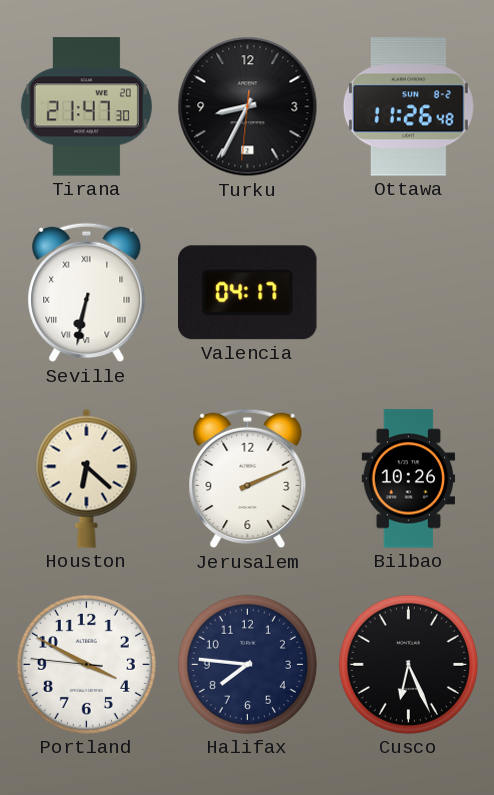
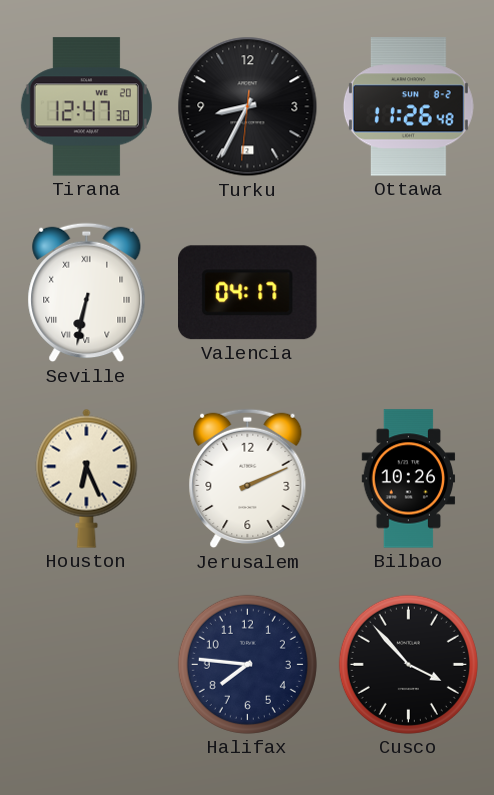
Tirana: 21:47 -> 12:47
Houston: 6:22 -> 6:26
Portland: 3:49 -> none
Cusco: 6:26 -> 3:53
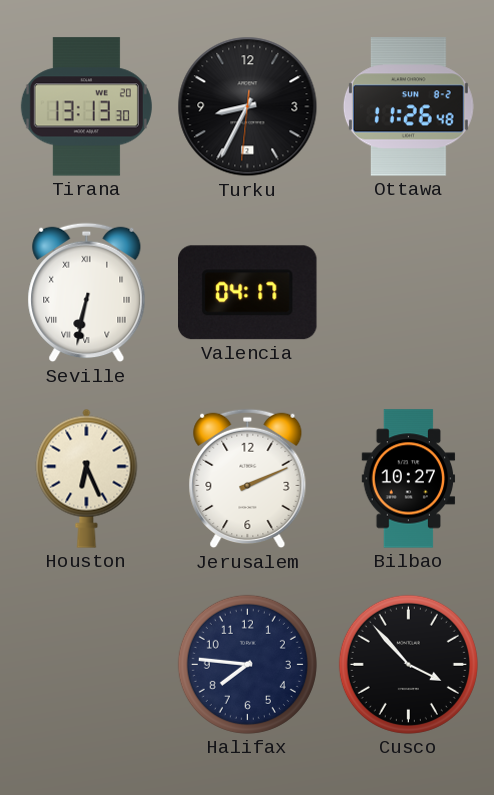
Tirana: 12:47 -> 13:13
Bilbao: 10:26 -> 10:27
